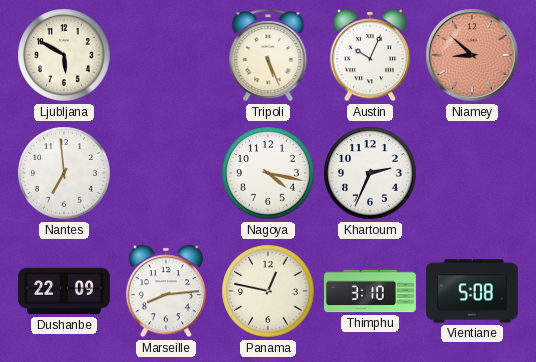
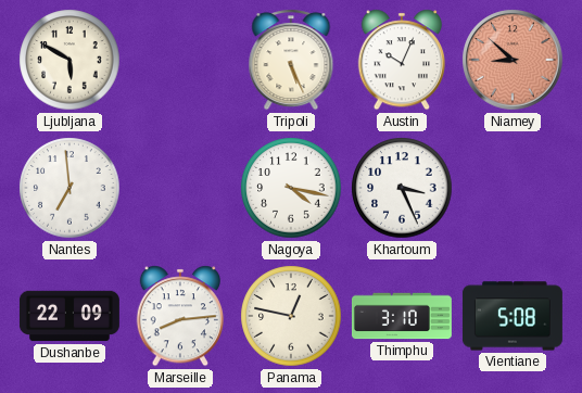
Khartoum: 2:34 -> 3:26
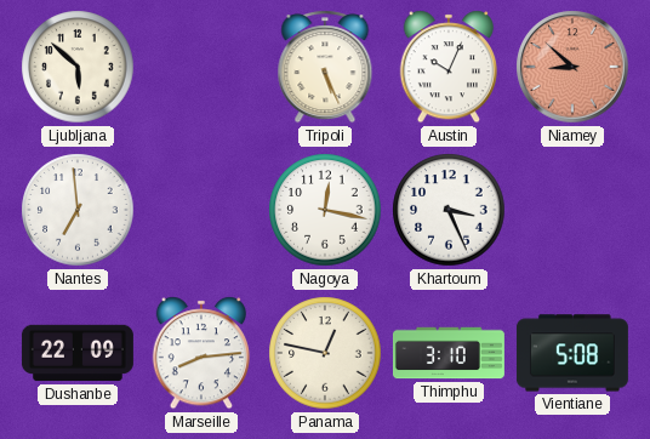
Ljubljana: 5:50 -> 5:52
Nagoya: 4:17 -> 12:17
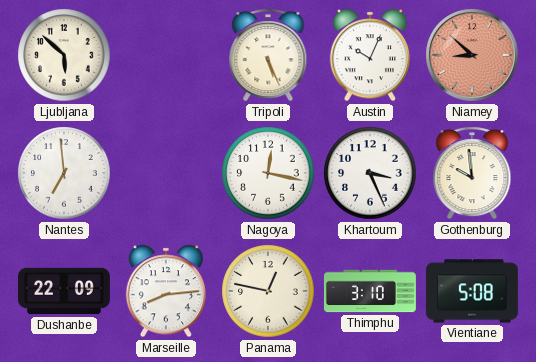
Gothenburg: none -> 9:59
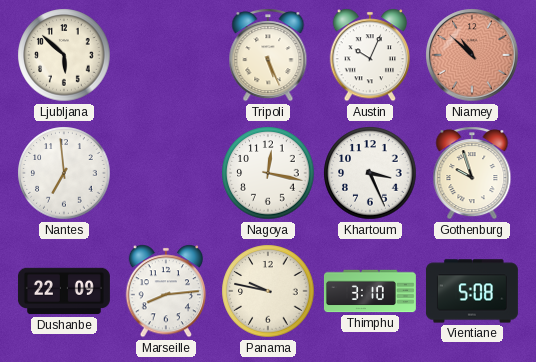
Niamey: 8:52 -> 10:52
Gothenburg: 9:59 -> 9:57
Panama: 12:47 -> 9:47
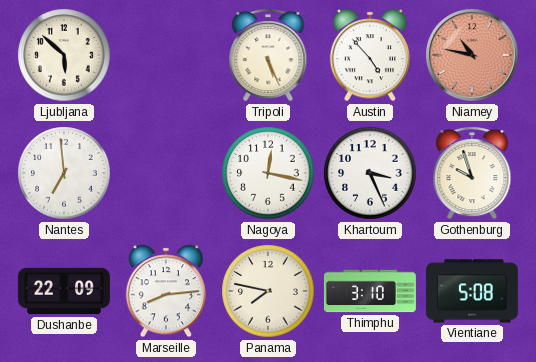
Austin: 10:04 -> 4:53
Niamey: 10:52 -> 10:47
Panama: 9:47 -> 7:47
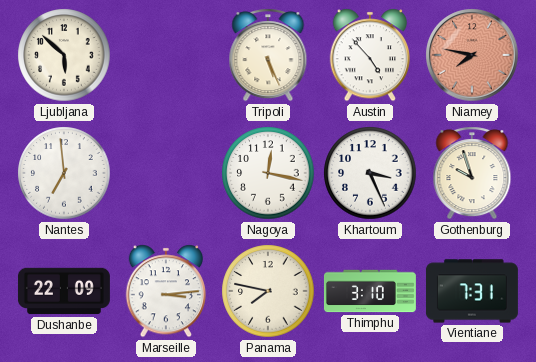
Niamey: 10:47 -> 7:47
Marseille: 8:14 -> 3:14
Vientiane: 5:08 -> 7:31
